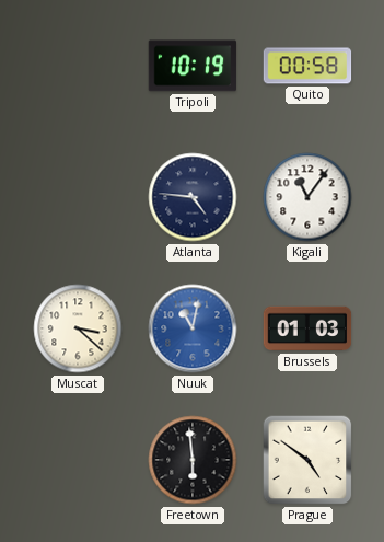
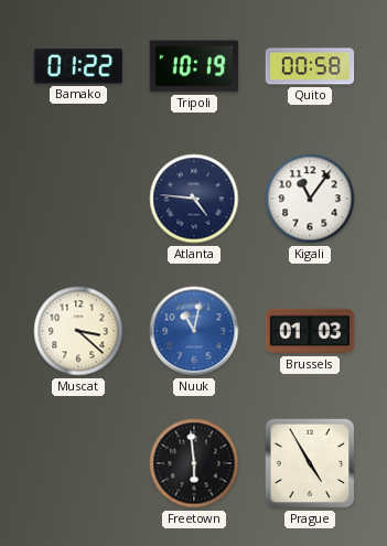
Bamako: none -> 01:22
Prague: 4:51 -> 4:55
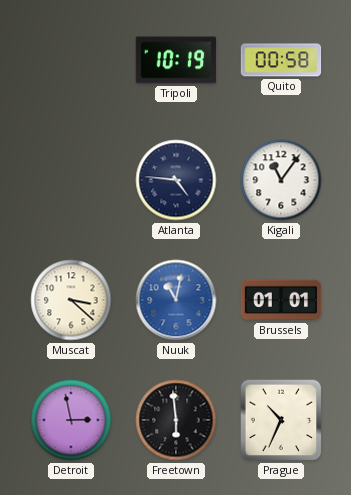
Bamako: 01:22 -> none
Brussels: 01:03 -> 01:01
Detroit: none -> 2:58
Prague: 4:55 -> 10:34
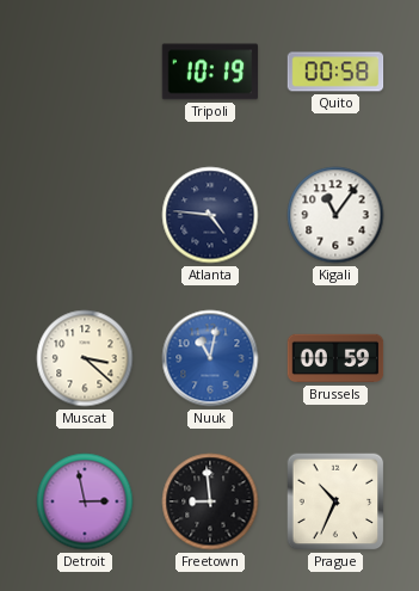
Brussels: 01:01 -> 00:59
Freetown: 5:59 -> 8:59
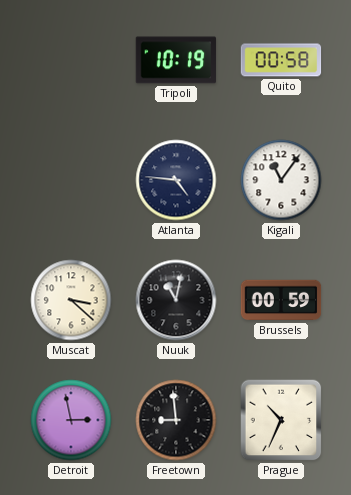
Nuuk dial: blue -> black
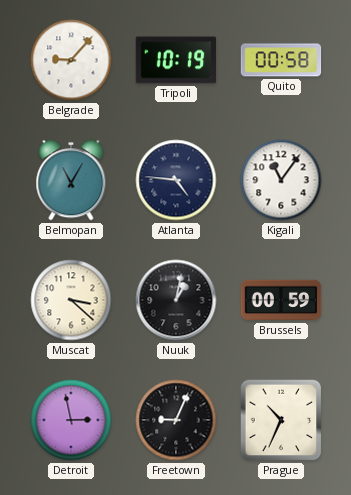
Belgrade: none -> 9:07
Belmopan: none -> 11:05
Nuuk: 11:02 -> 1:02
Freetown: 8:59 -> 9:04
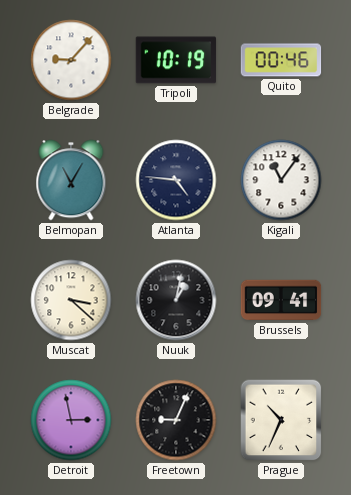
Quito: 00:58 -> 00:46
Brussels: 00:59 -> 09:41
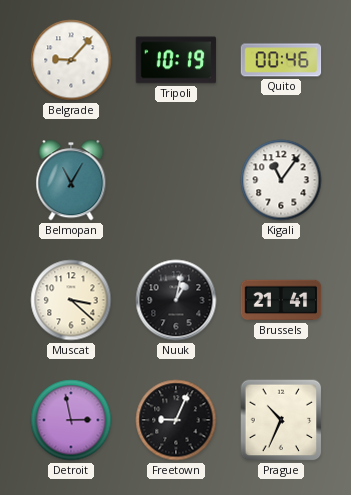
Atlanta: 4:46 -> none
Brussels: 09:41 -> 21:41
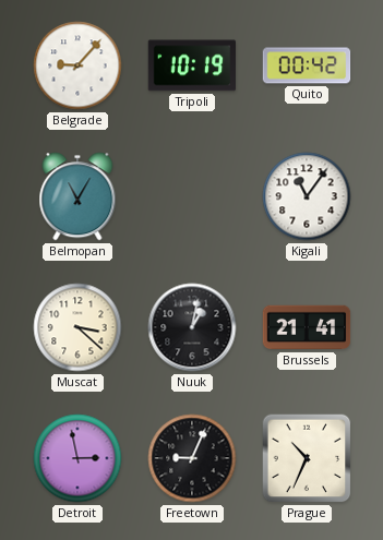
Quito: 00:46 -> 00:42
